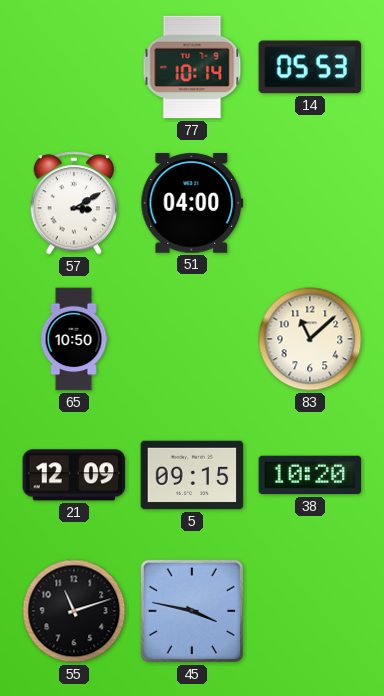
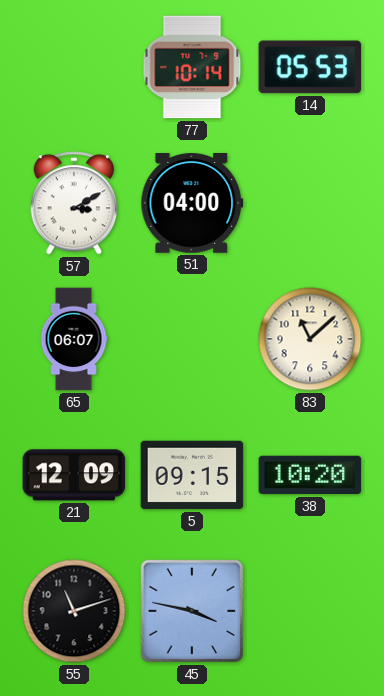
65: 10:50 -> 06:07
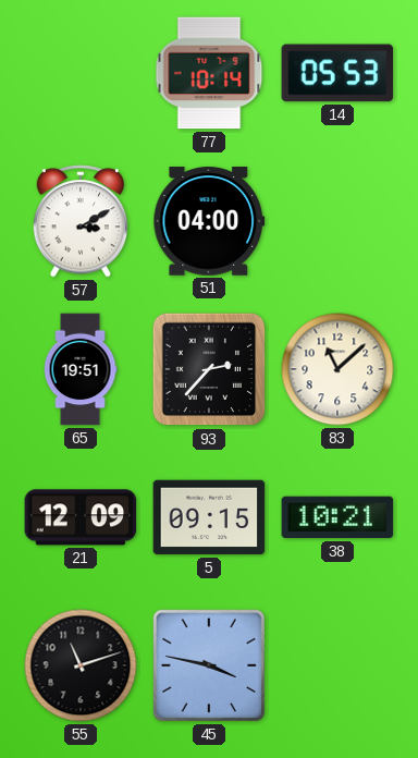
65: 06:07 -> 19:51
93: none -> 2:37
38: 10:20 -> 10:21
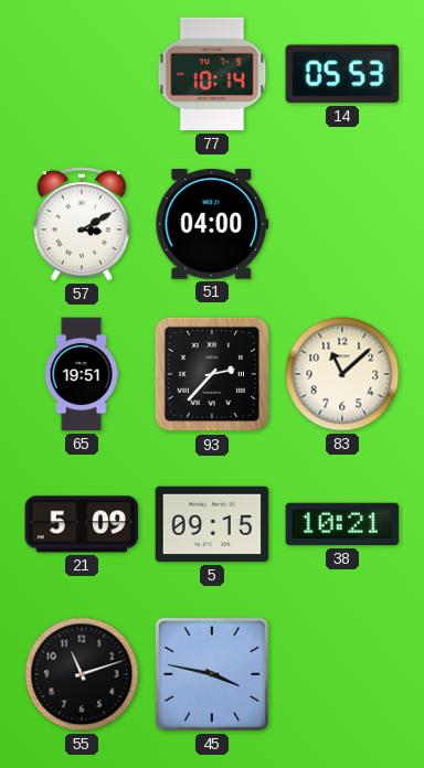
21: 12:09 -> 5:09
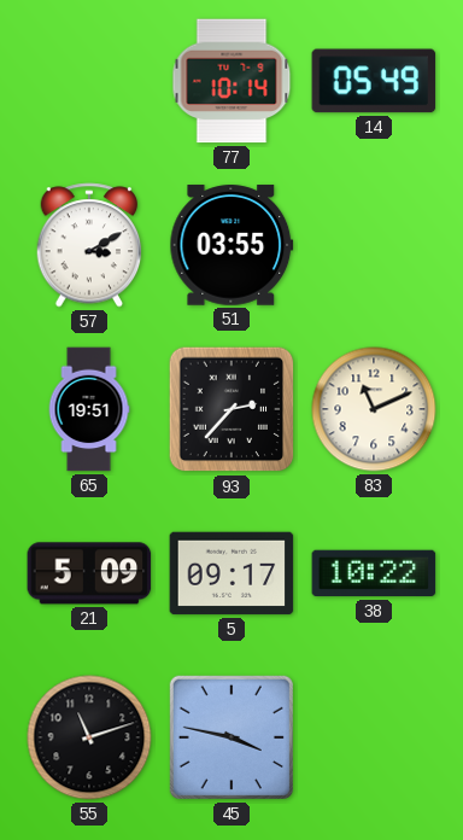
14: 05:53 -> 05:49
51: 04:00 -> 03:55
83: 11:08 -> 11:11
5: 09:15 -> 09:17
38: 10:21 -> 10:22
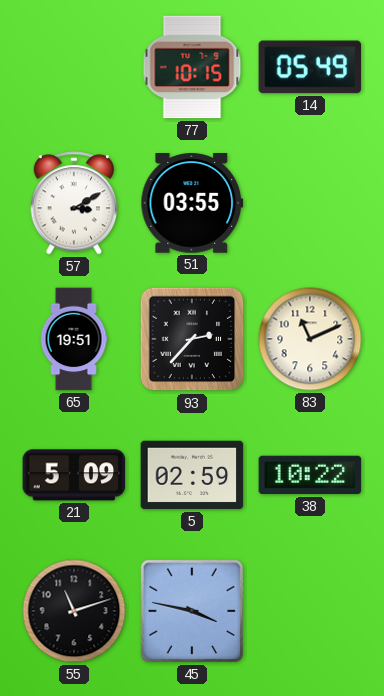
77: 10:14 -> 10:15
5: 09:17 -> 02:59
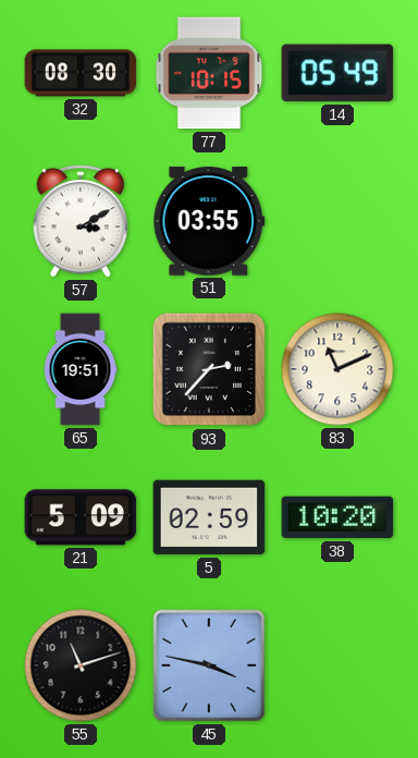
32: none -> 08:30
38: 10:22 -> 10:20
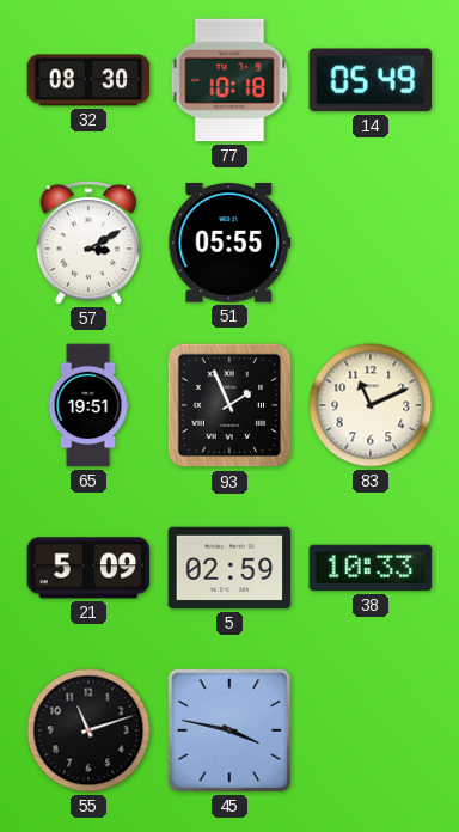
77: 10:15 -> 10:18
51: 03:55 -> 05:55
93: 2:37 -> 1:56
38: 10:20 -> 10:33
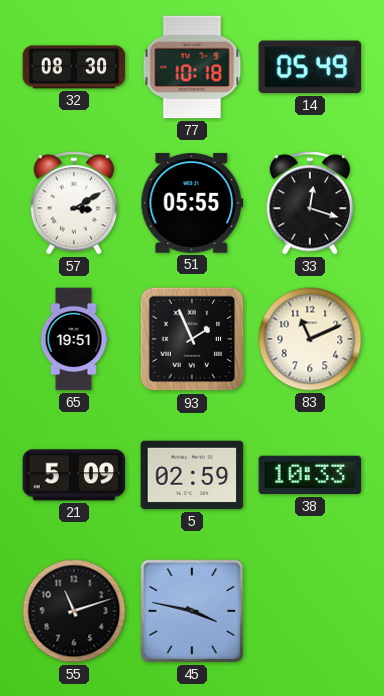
33: none -> 12:18
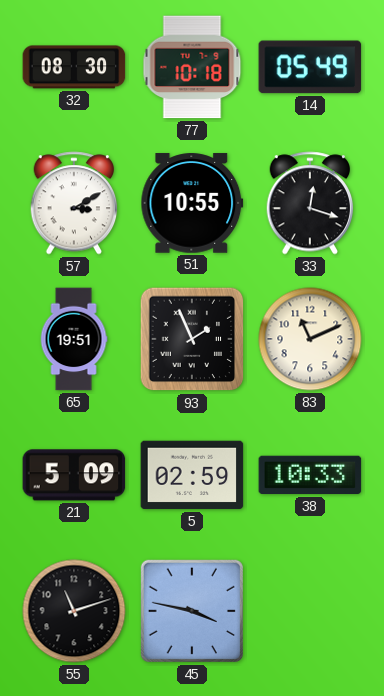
51: 05:55 -> 10:55
